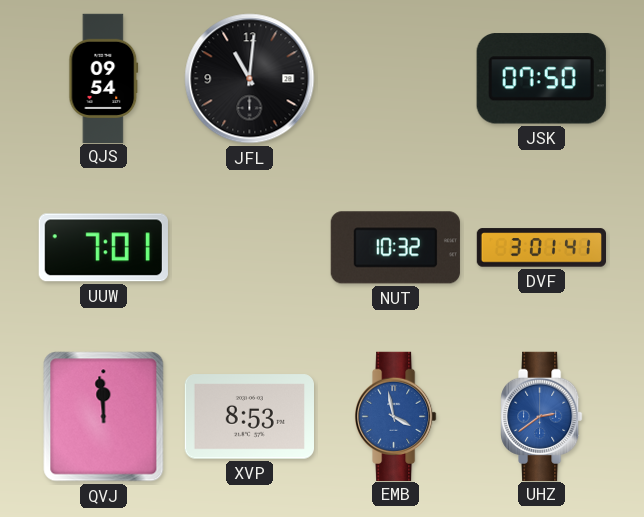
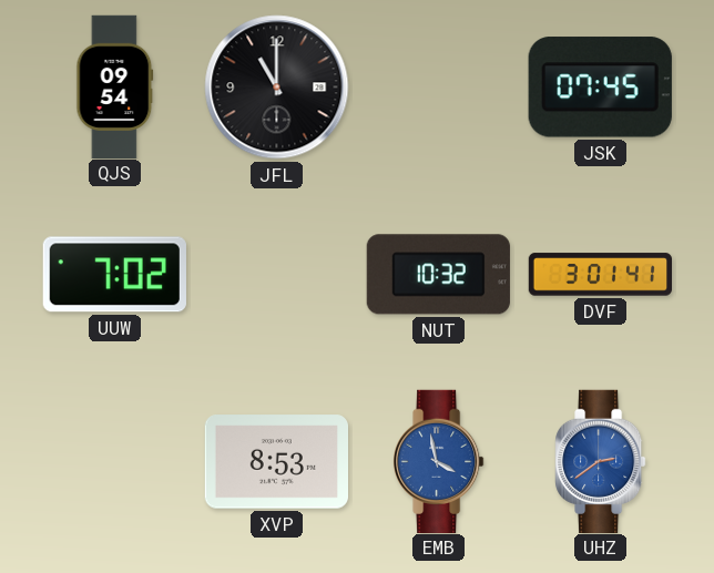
JFL: 11:01 -> 11:00
JSK: 07:50 -> 07:45
UUW: 7:01 -> 7:02
QVJ: 11:59 -> none
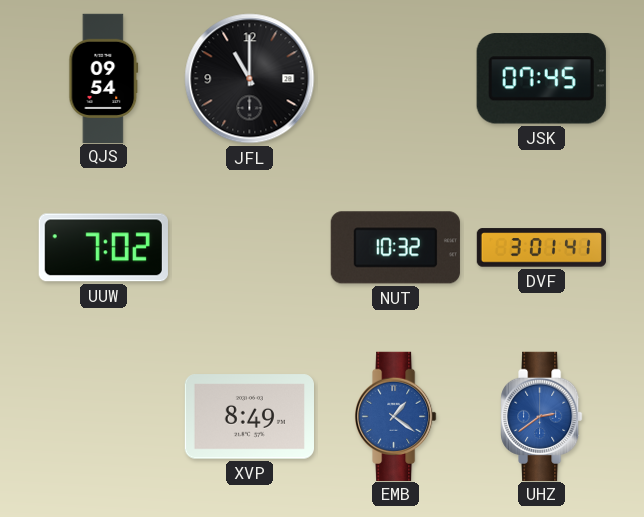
XVP: 8:53 -> 8:49
EMB: 3:58 -> 1:21
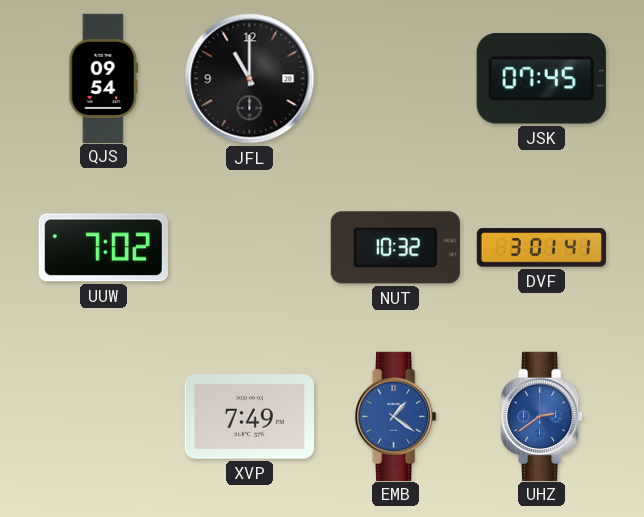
XVP: 8:49 -> 7:49
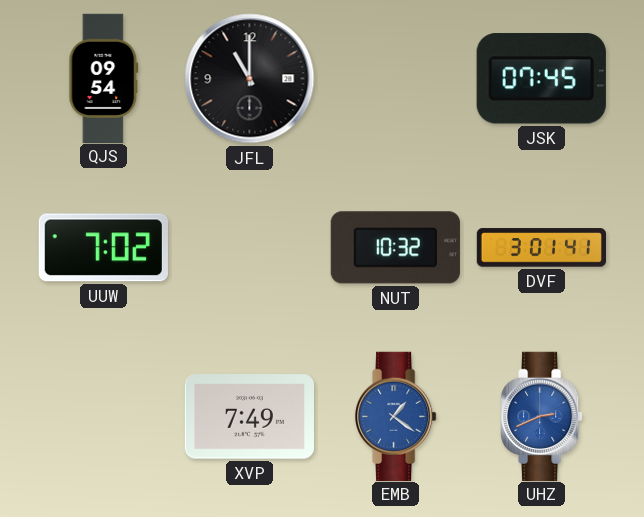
UHZ: 2:39 -> 2:41
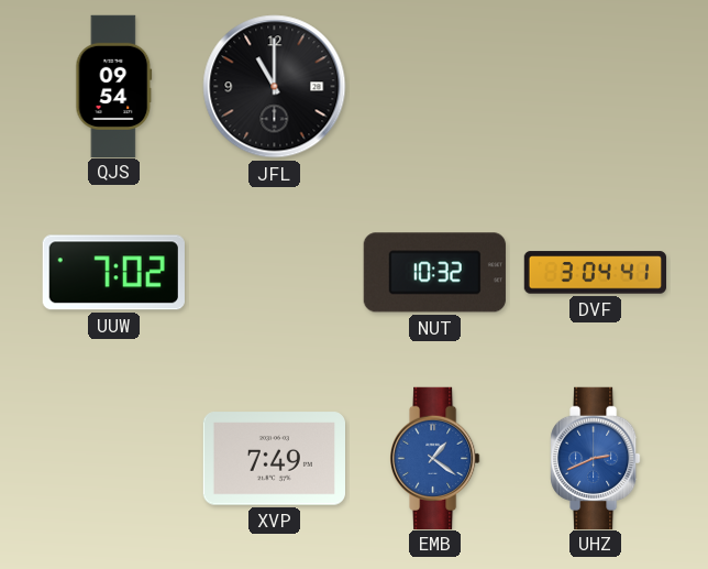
JSK: 07:45 -> none
DVF: 3:01 -> 3:04
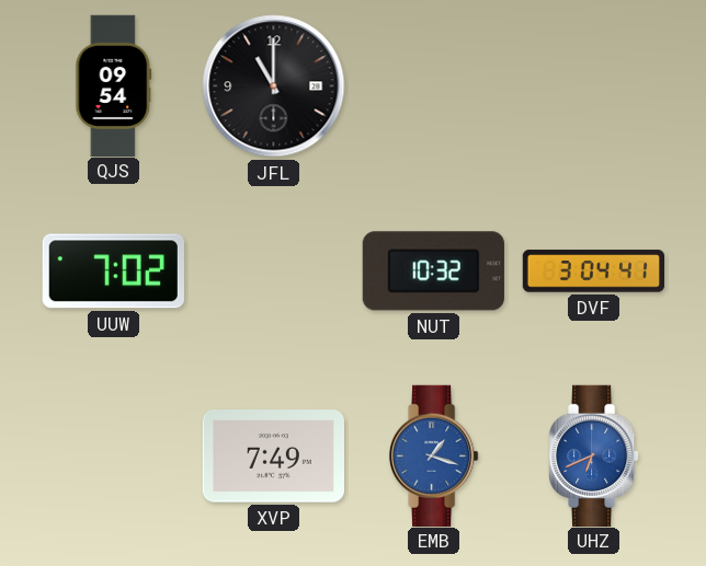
EMB: 1:21 -> 1:18
UHZ: 2:41 -> 6:41
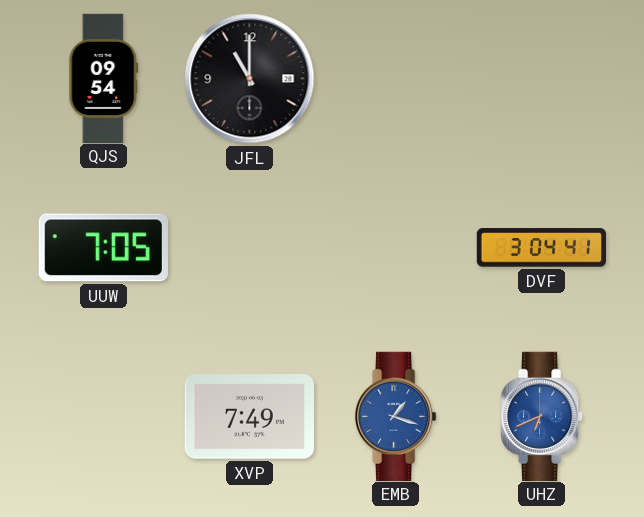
UUW: 7:02 -> 7:05
NUT: 10:32 -> none
